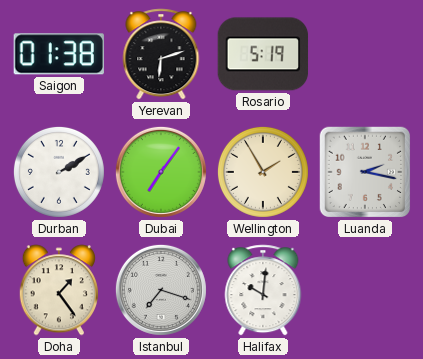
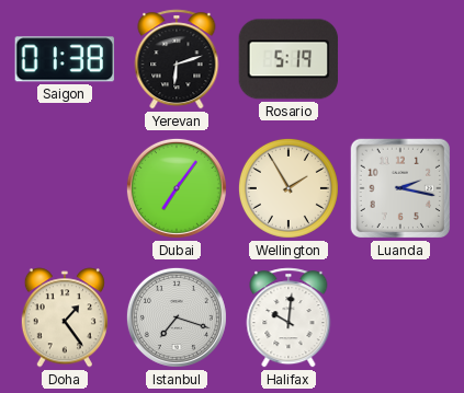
Durban: 2:10 -> none
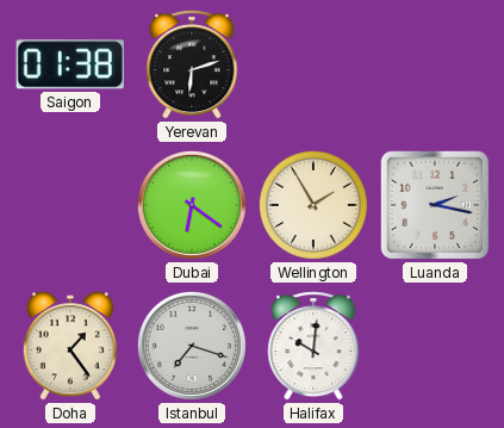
Rosario: 5:19 -> none
Dubai: 7:06 -> 6:21
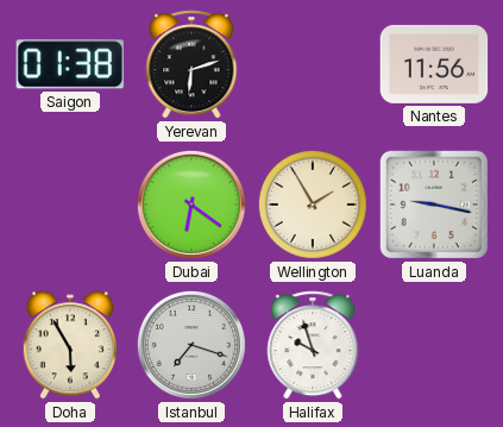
Nantes: none -> 11:56
Luanda: 2:17 -> 9:17
Doha: 1:24 -> 5:55
Halifax: 10:01 -> 9:57
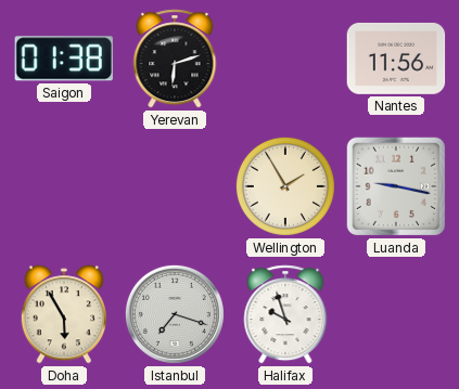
Dubai: 6:21 -> none
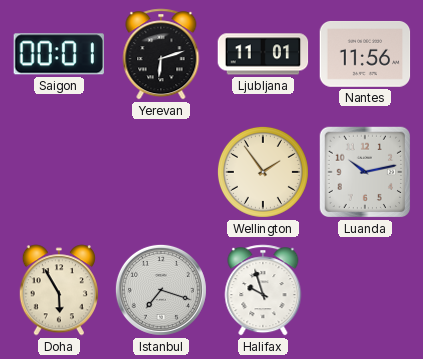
Saigon: 01:38 -> 00:01
Ljubljana: none -> 11:01
Wellington: 1:55 -> 1:54
Luanda: 9:17 -> 10:13
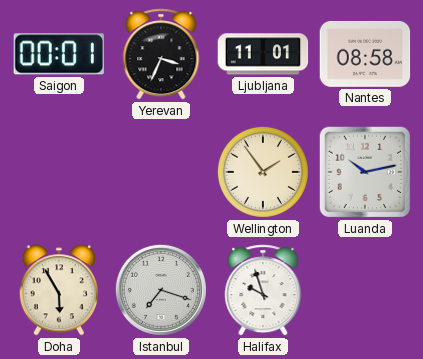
Yerevan: 6:12 -> 3:34
Nantes: 11:56 -> 08:58
